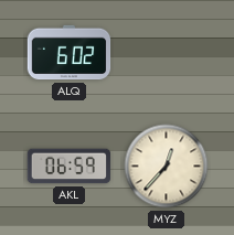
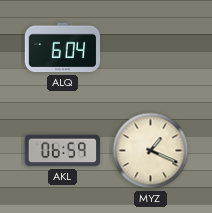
ALQ: 6:02 -> 6:04
MYZ: 12:37 -> 1:19
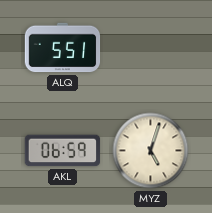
ALQ: 6:04 -> 5:51
MYZ: 1:19 -> 5:03
